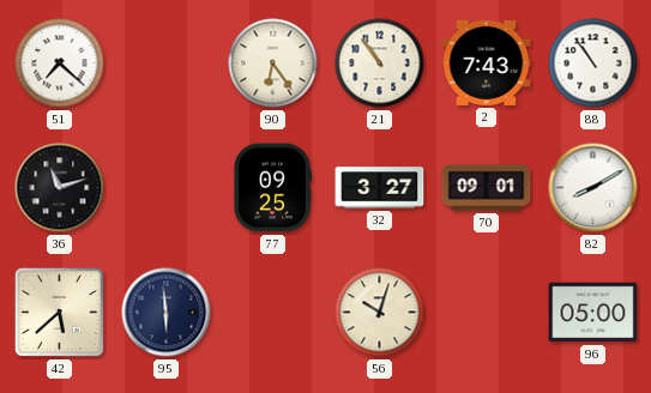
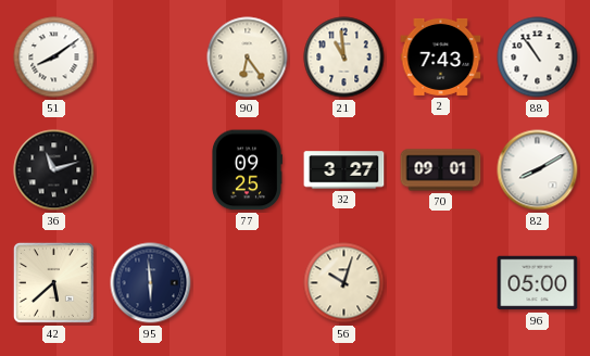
51: 7:22 -> 8:09
21: 10:54 -> 10:59
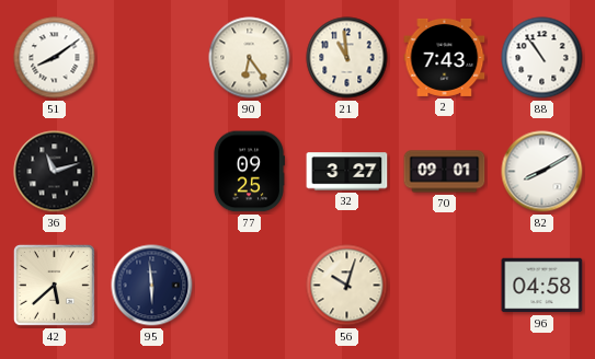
96: 05:00 -> 04:58
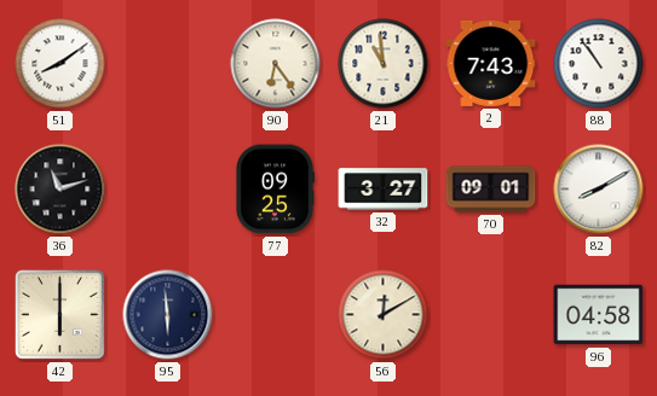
42: 5:38 -> 6:00
56: 10:03 -> 12:10
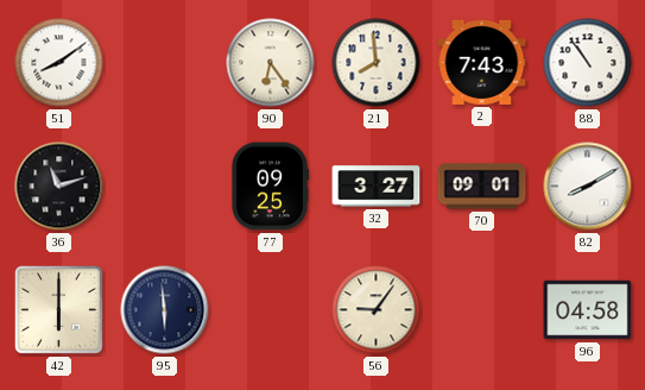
21: 10:59 -> 7:59
56: 12:10 -> 9:06
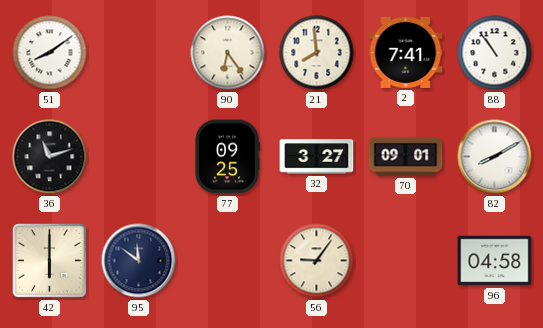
2: 7:43 -> 7:41
95: 5:59 -> 11:51
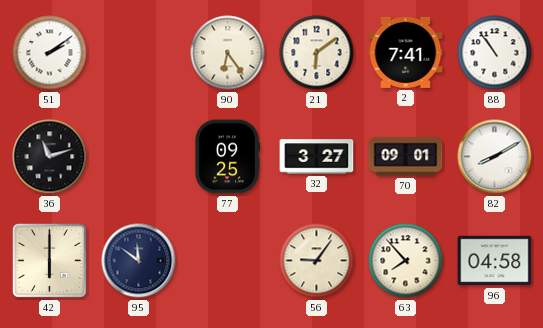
51: 8:09 -> 2:09
21: 7:59 -> 6:09
63: none -> 7:53
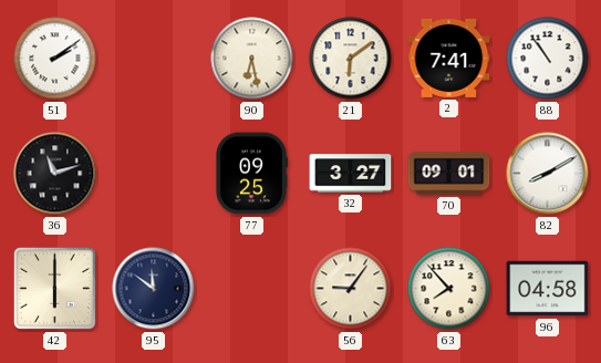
90: 6:24 -> 6:28
